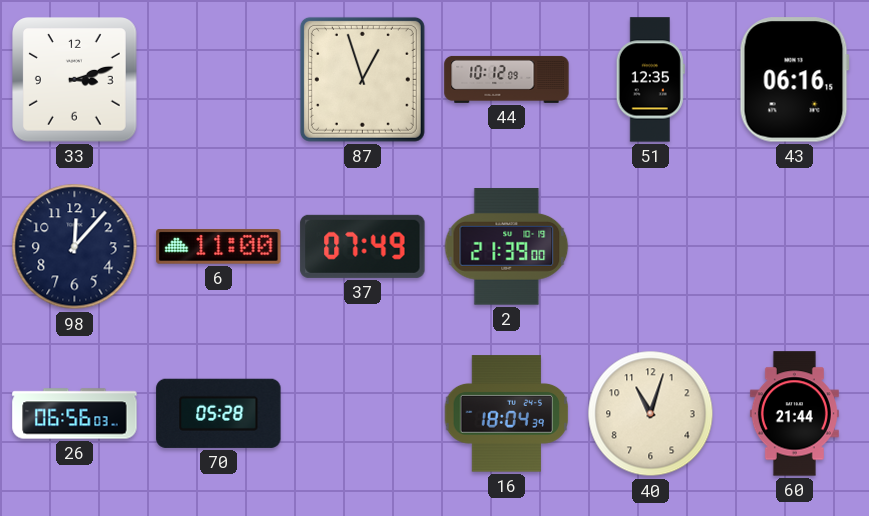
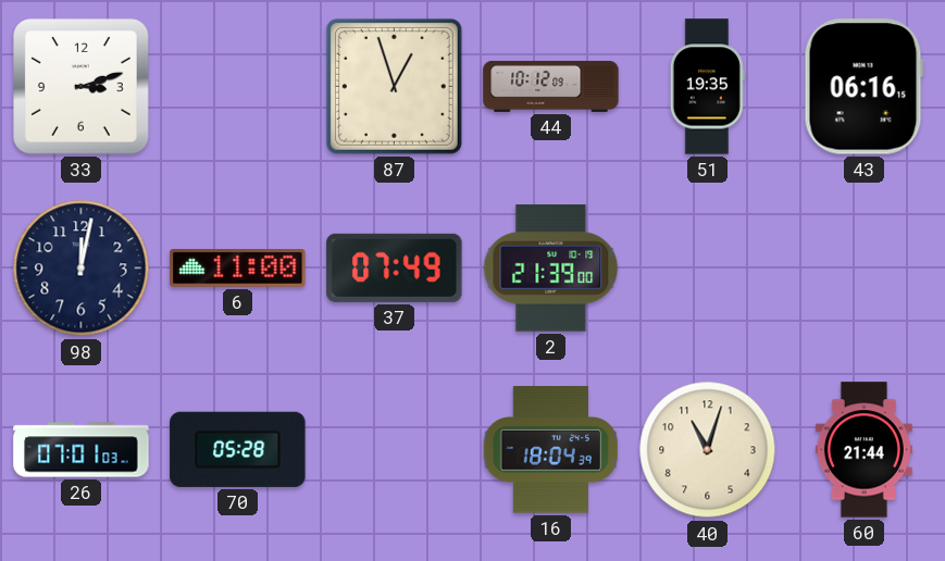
51: 12:35 -> 19:35
98: 12:07 -> 12:02
26: 06:56 -> 07:01
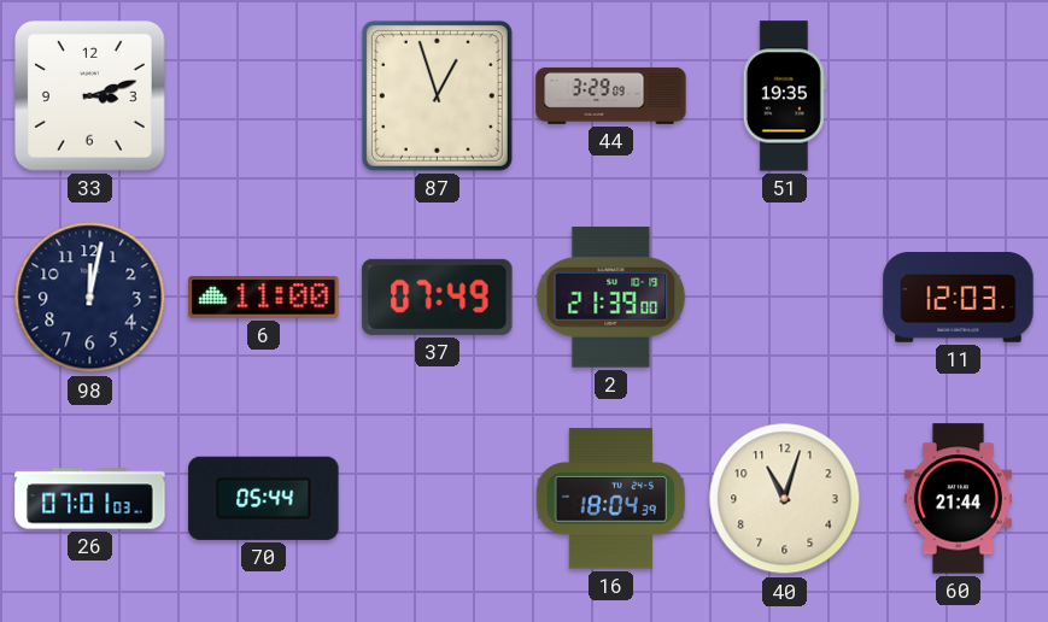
44: 10:12 -> 3:29
43: 06:16 -> none
11: none -> 12:03
70: 05:28 -> 05:44
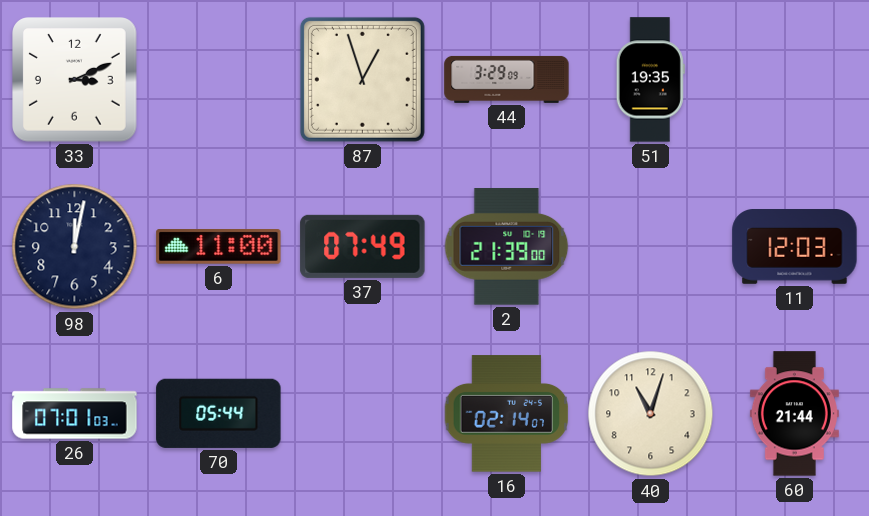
33: 3:12 -> 3:11
16: 18:04 -> 02:14
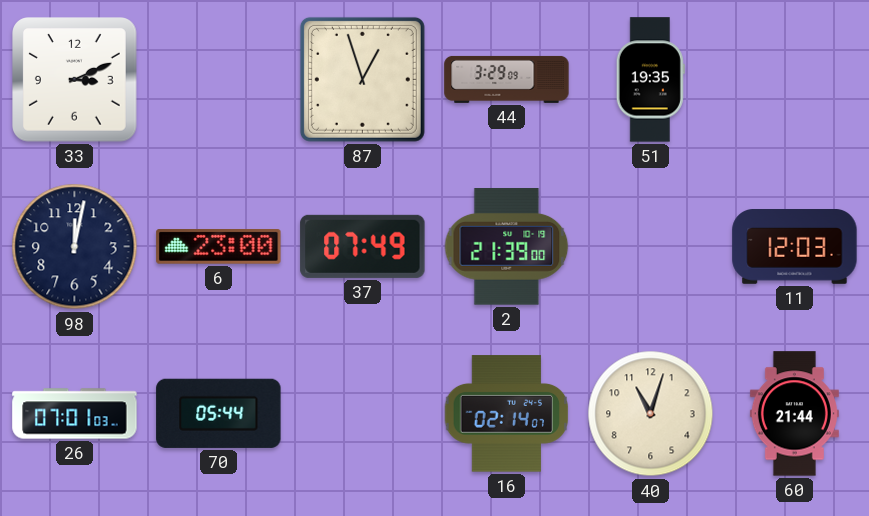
6: 11:00 -> 23:00
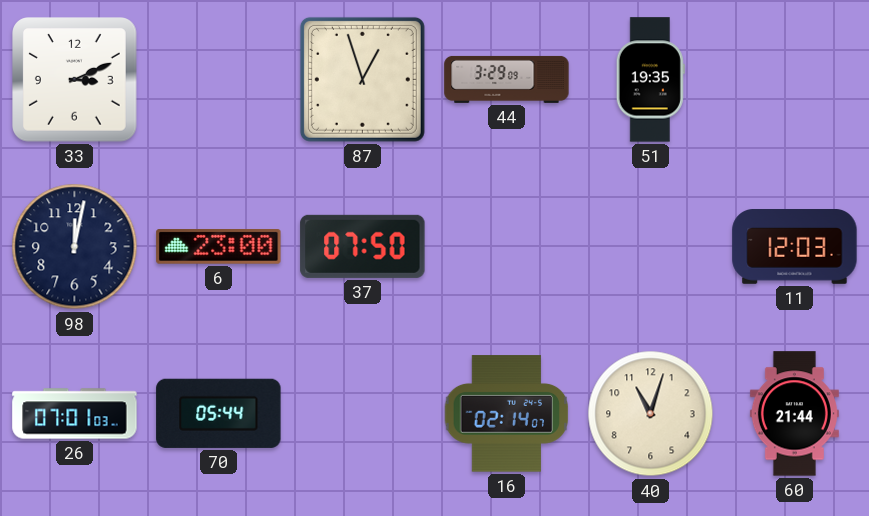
37: 07:49 -> 07:50
2: 21:39 -> none
